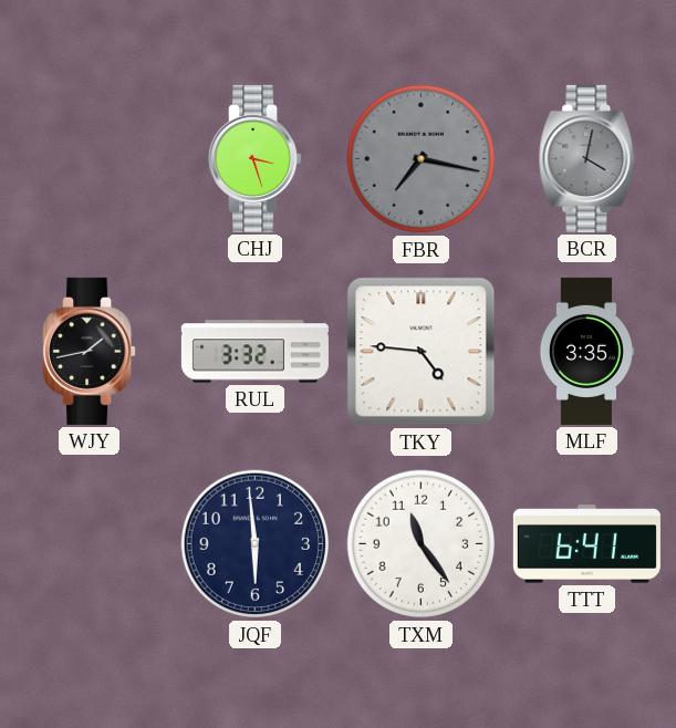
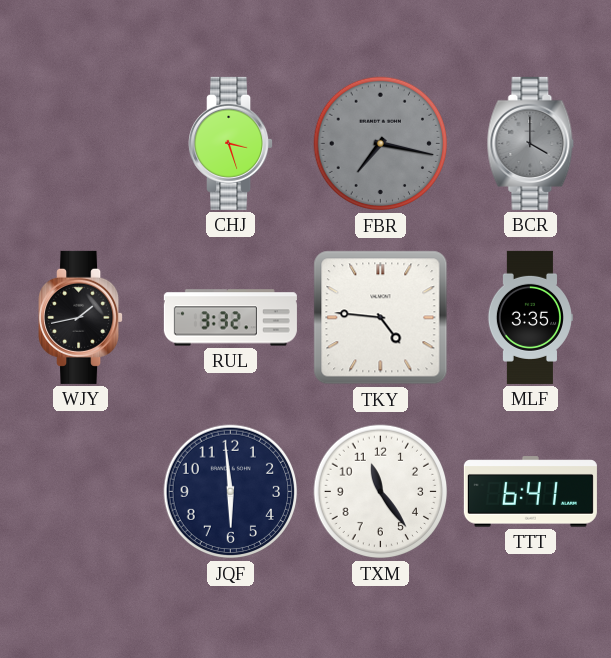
BCR: 4:02 -> 4:00
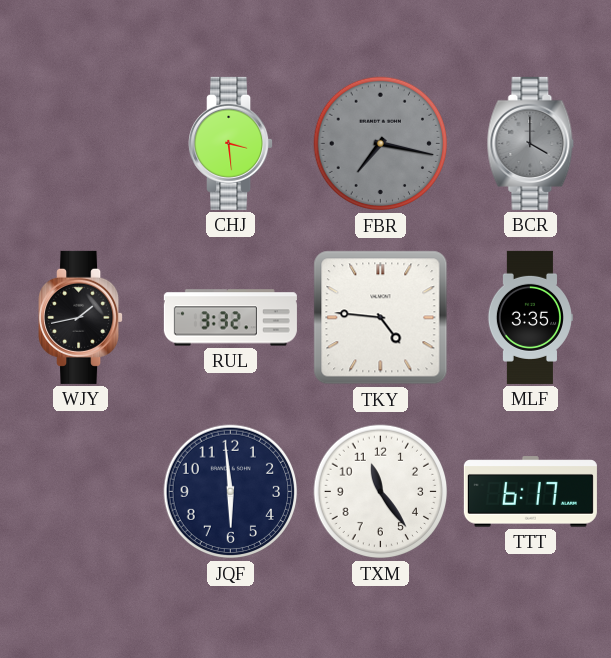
CHJ: 3:27 -> 3:29
TTT: 6:41 -> 6:17
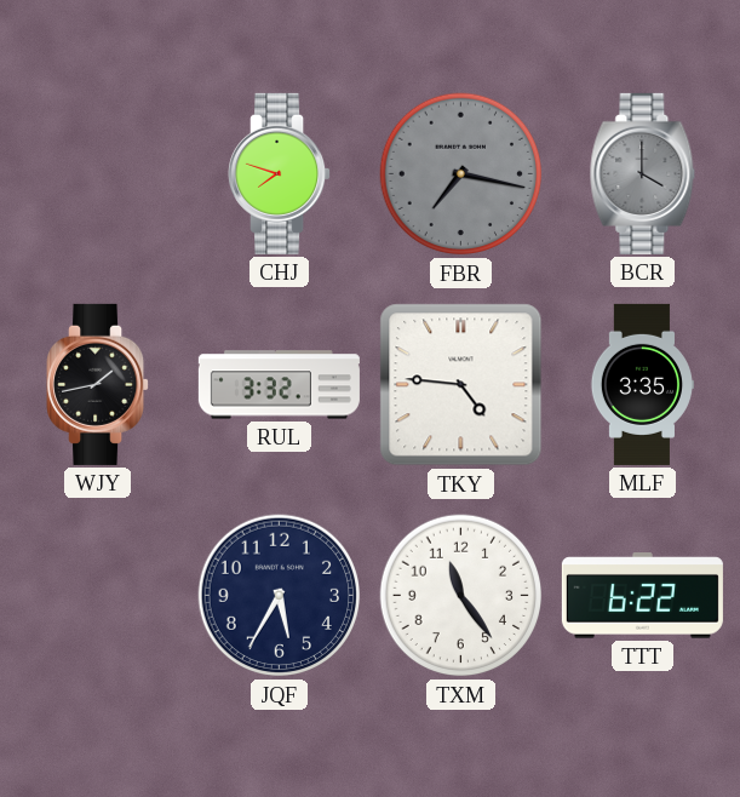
CHJ: 3:29 -> 7:48
JQF: 5:59 -> 5:35
TTT: 6:17 -> 6:22
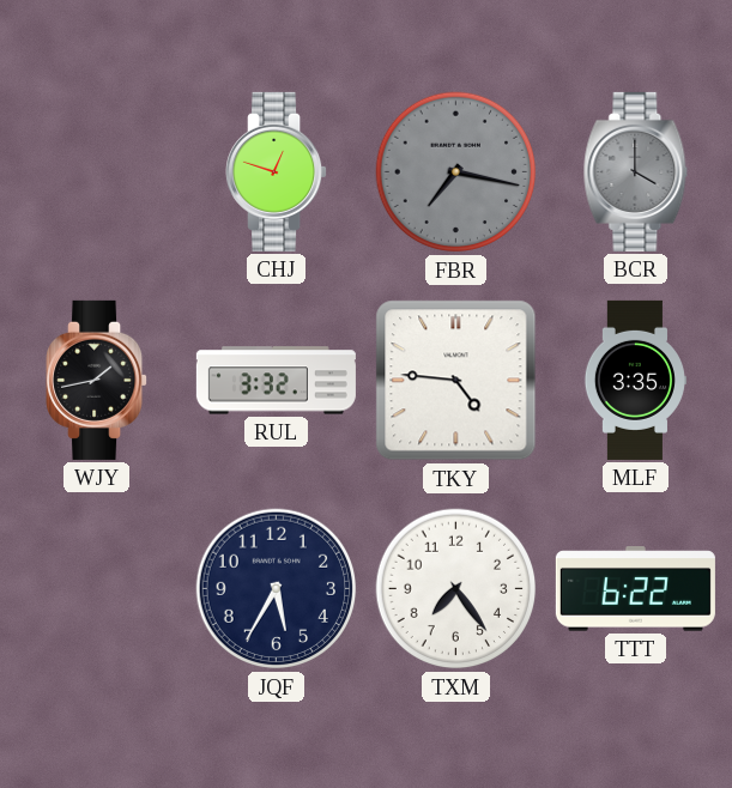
CHJ: 7:48 -> 12:48
TXM: 11:24 -> 7:24
